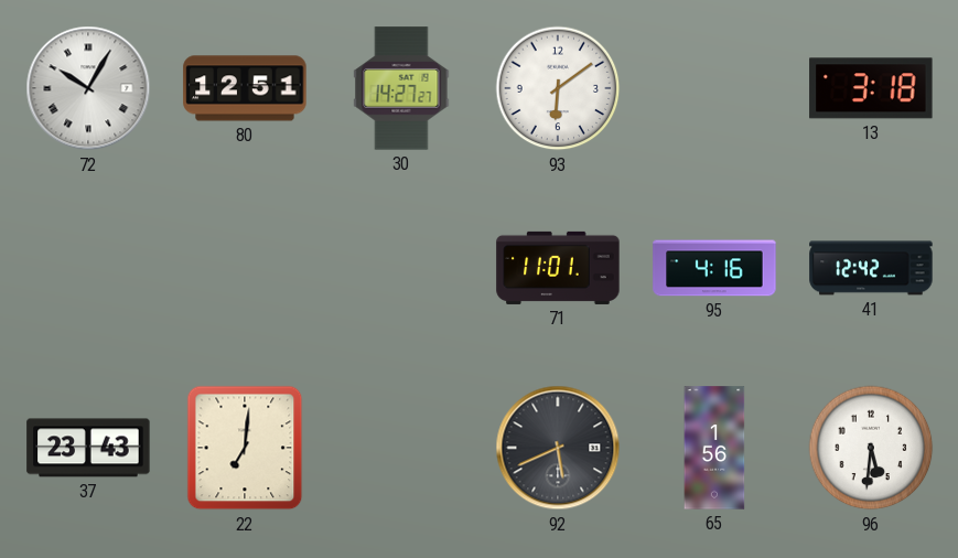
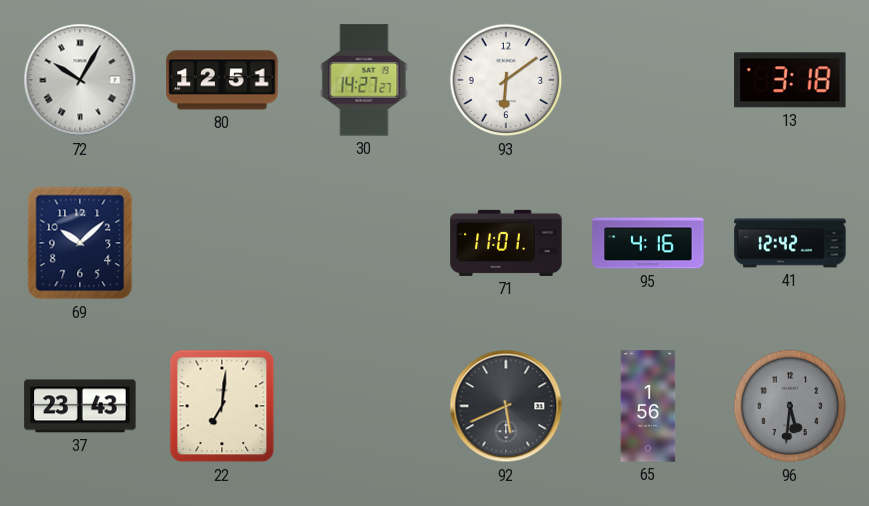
69: none -> 10:08
96 dial: white -> grey
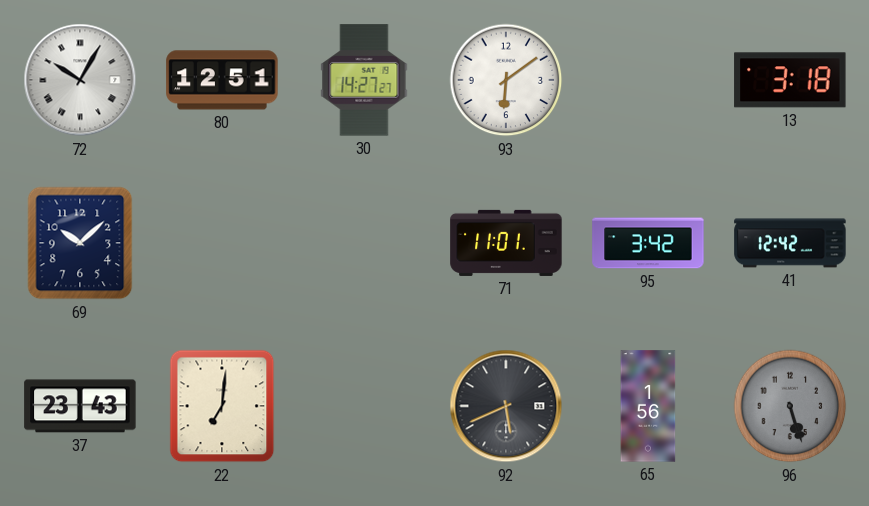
95: 4:16 -> 3:42
96: 5:31 -> 5:27
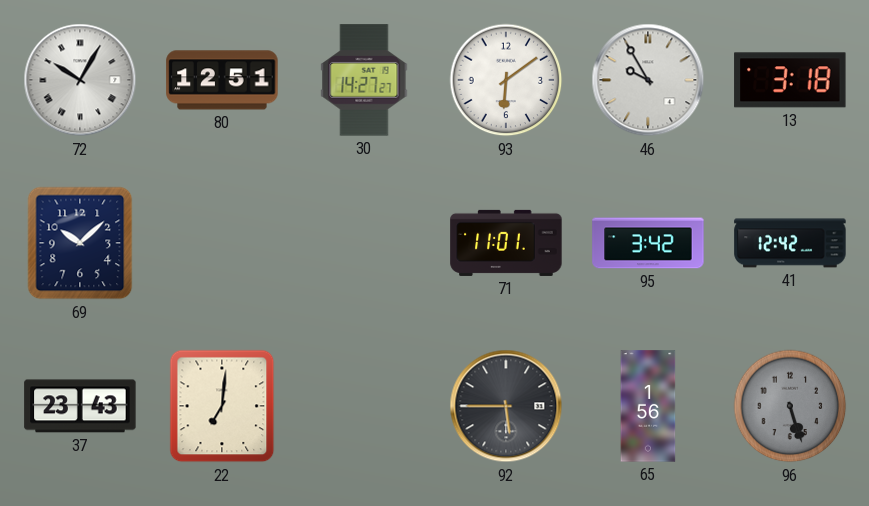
46: none -> 9:55
92: 5:41 -> 5:45
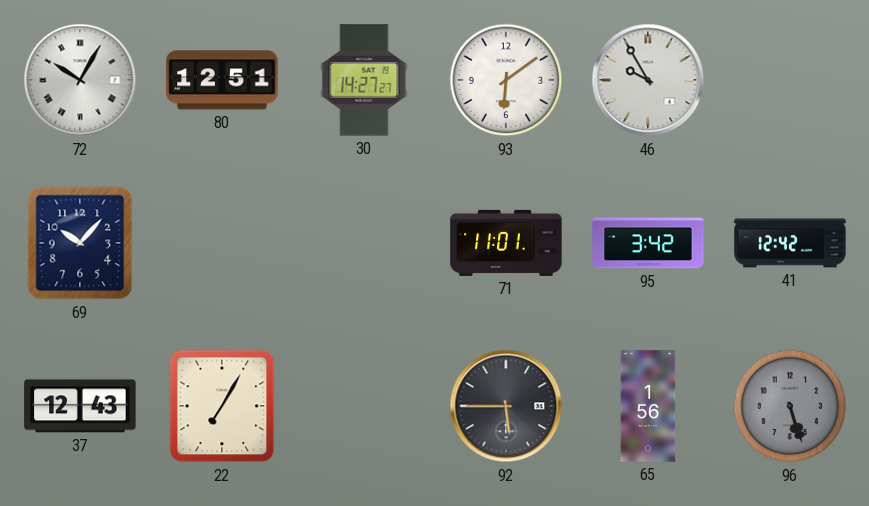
13: 3:18 -> none
69: 10:08 -> 10:07
37: 23:43 -> 12:43
22: 7:01 -> 7:05
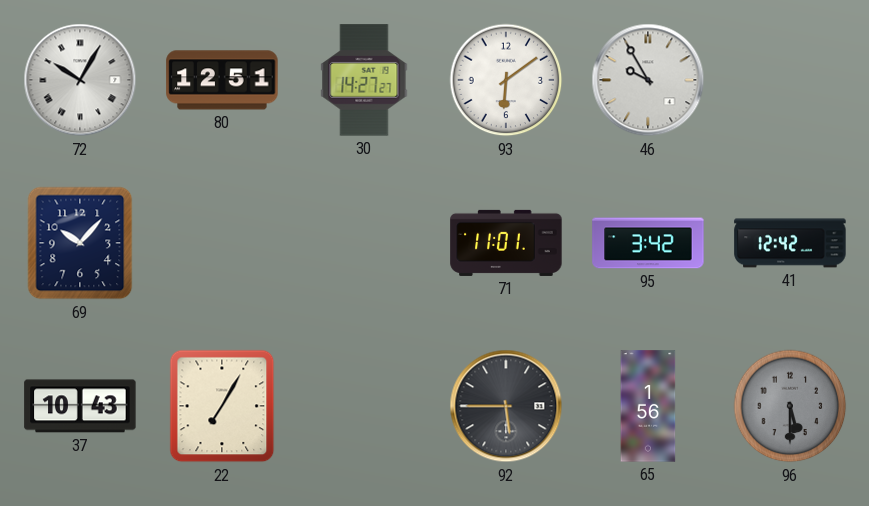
37: 12:43 -> 10:43
96: 5:27 -> 5:30
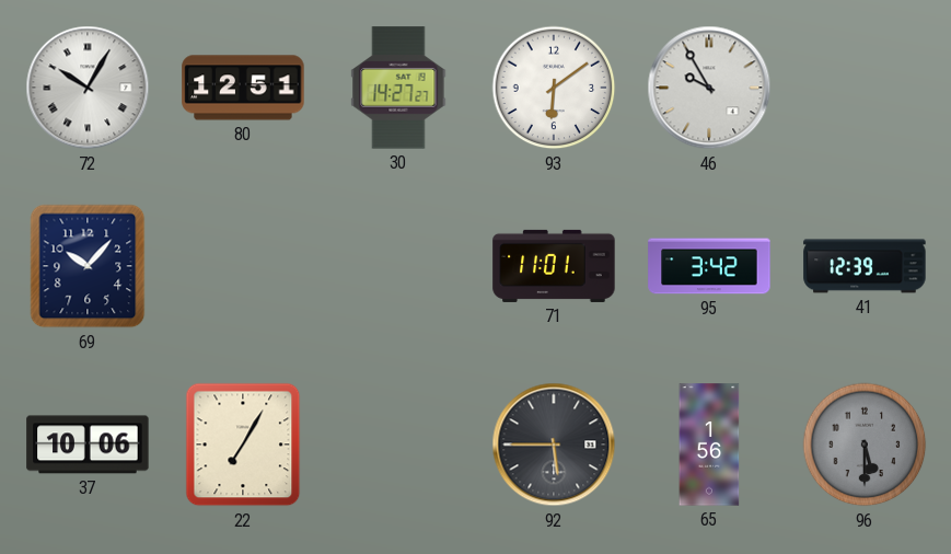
41: 12:42 -> 12:39
37: 10:43 -> 10:06
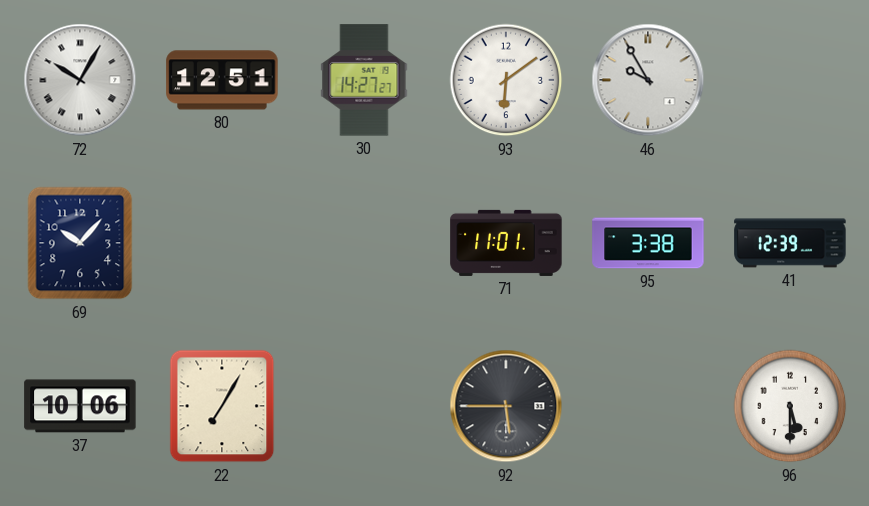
95: 3:42 -> 3:38
65: 1:56 -> none
96 dial: grey -> white
